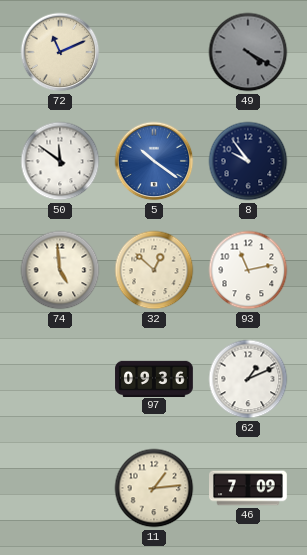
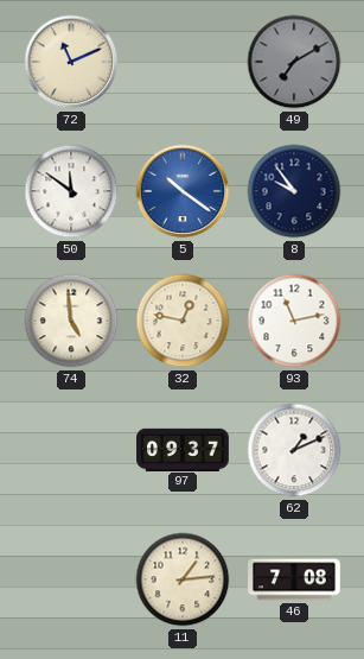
49: 4:20 -> 7:10
32: 12:52 -> 12:47
97: 09:36 -> 09:37
46: 7:09 -> 7:08
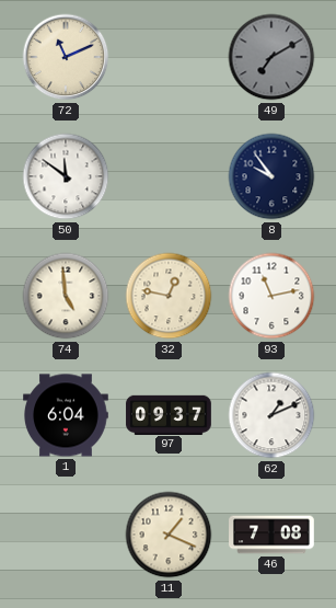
5: 10:21 -> none
1: none -> 6:04
11: 1:14 -> 1:19
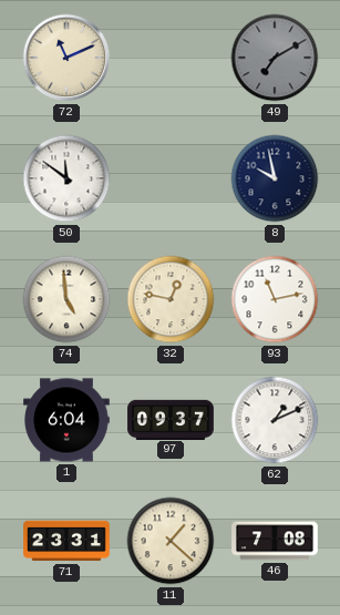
8: 9:54 -> 9:58
71: none -> 23:31
11: 1:19 -> 1:22
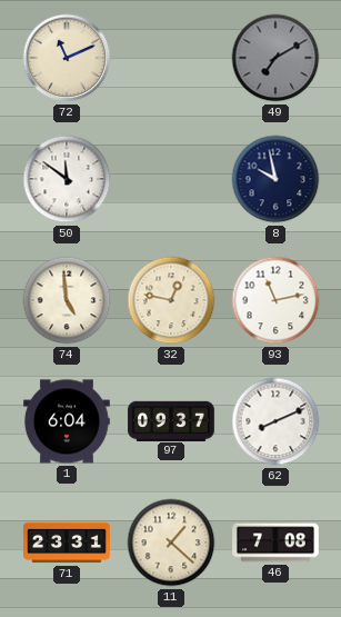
62: 1:11 -> 8:11
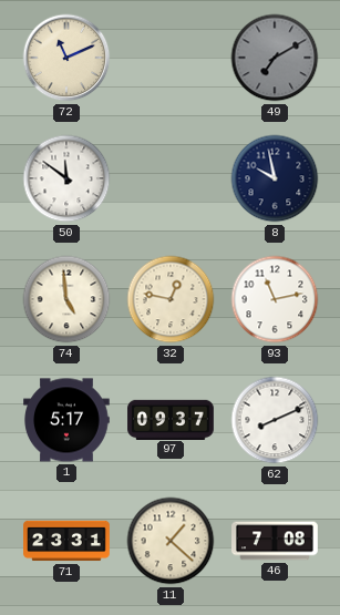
1: 6:04 -> 5:17
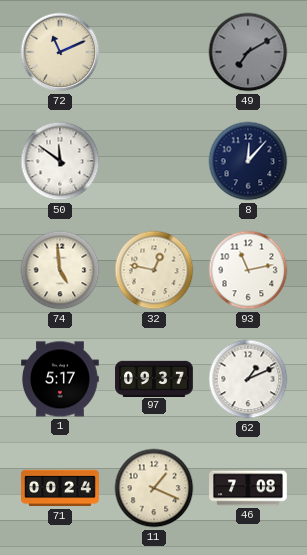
8: 9:58 -> 12:07
62: 8:11 -> 1:11
71: 23:31 -> 00:24
11: 1:22 -> 1:19
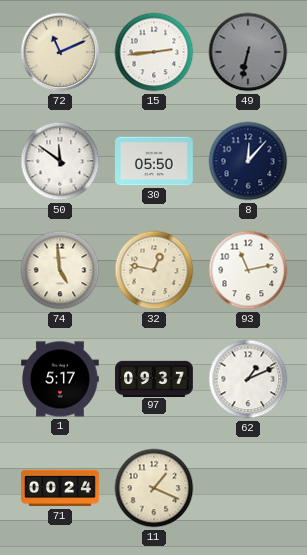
15: none -> 2:44
49: 7:10 -> 6:32
30: none -> 05:50
46: 7:08 -> none
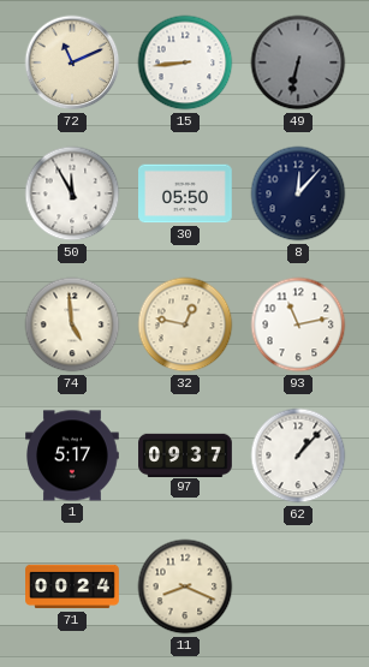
15: 2:44 -> 8:44
50: 11:51 -> 11:55
62: 1:11 -> 1:07
11: 1:19 -> 8:19
